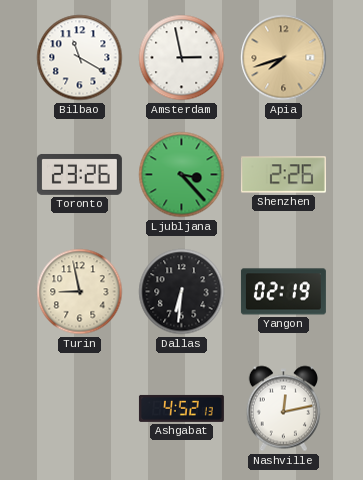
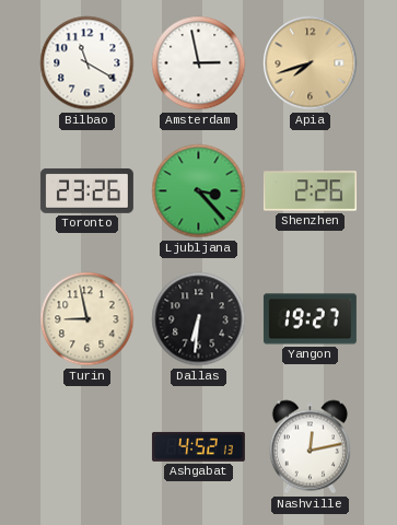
Yangon: 02:19 -> 19:27
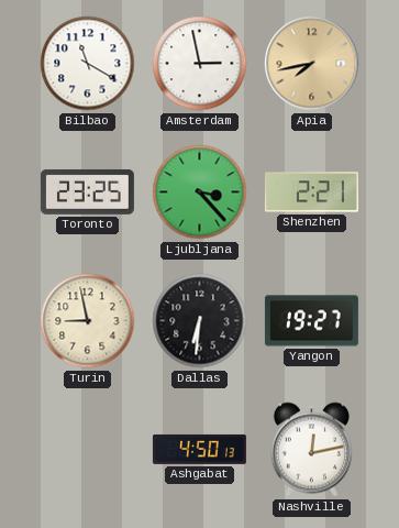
Apia: 7:42 -> 7:43
Toronto: 23:26 -> 23:25
Shenzhen: 2:26 -> 2:21
Ashgabat: 4:52 -> 4:50
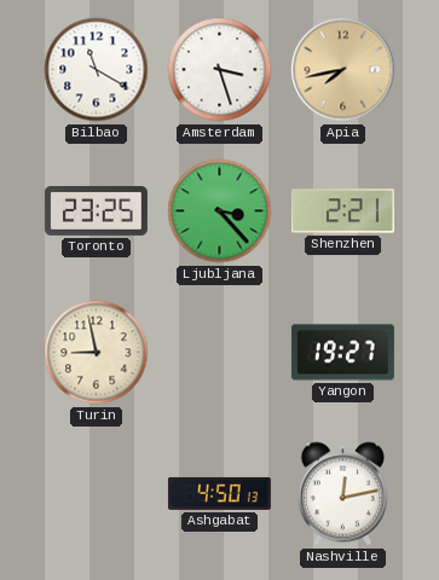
Amsterdam: 2:58 -> 3:27
Dallas: 6:31 -> none
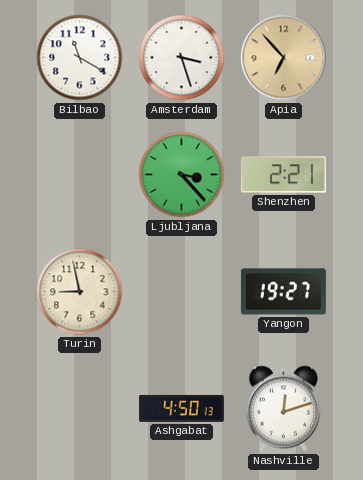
Apia: 7:43 -> 6:53
Toronto: 23:25 -> none
Nashville: 12:13 -> 12:12
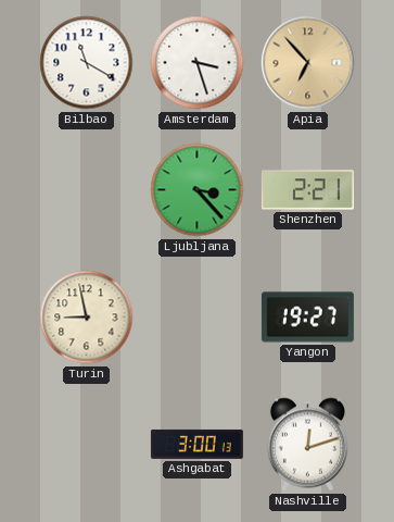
Ashgabat: 4:50 -> 3:00
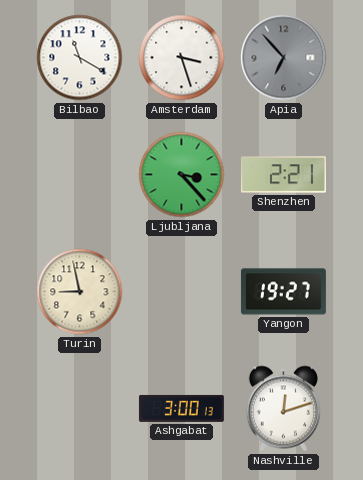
Apia dial: champagne -> grey
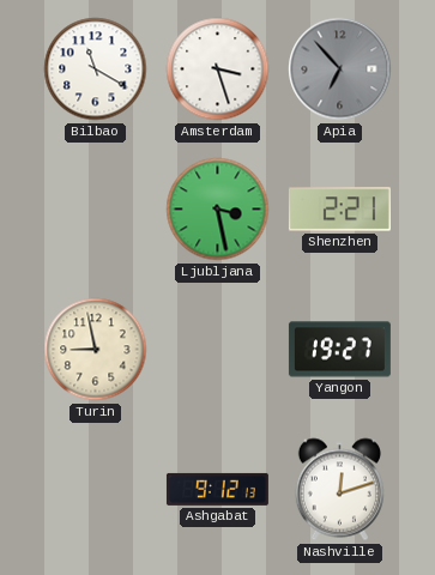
Ljubljana: 3:23 -> 3:28
Ashgabat: 3:00 -> 9:12
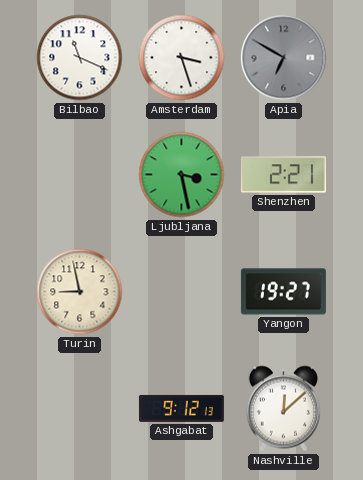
Bilbao: 11:20 -> 11:19
Apia: 6:53 -> 6:50
Nashville: 12:12 -> 12:08
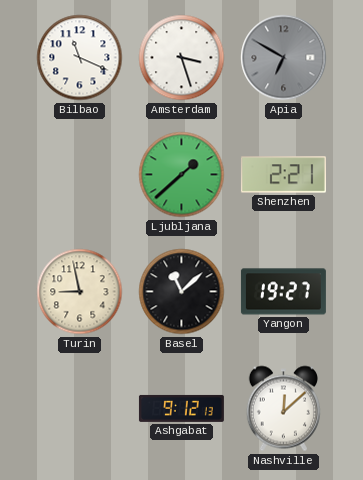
Ljubljana: 3:28 -> 1:38
Basel: none -> 11:08
